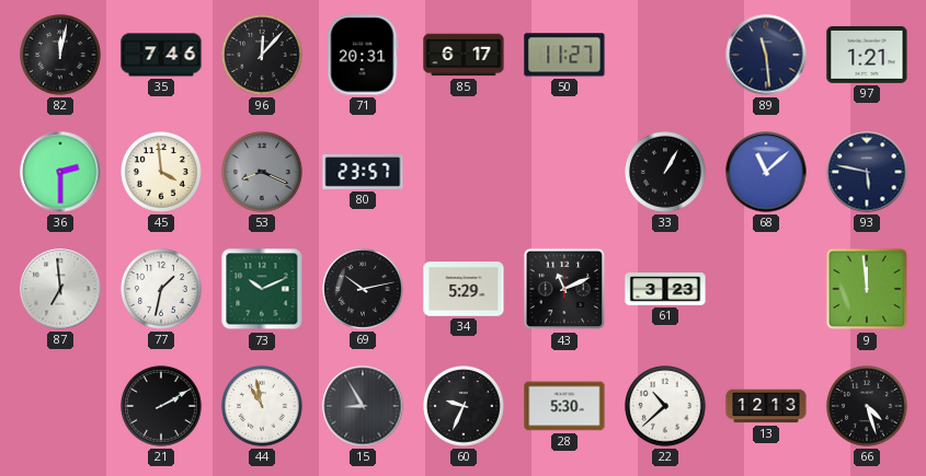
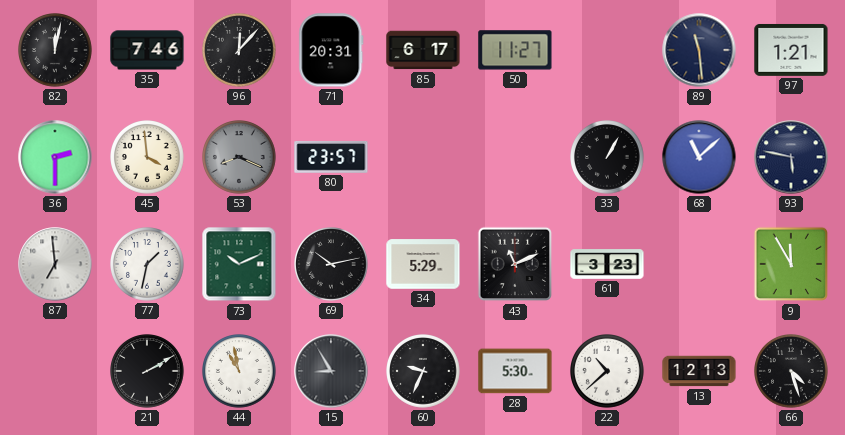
9: 11:59 -> 11:55
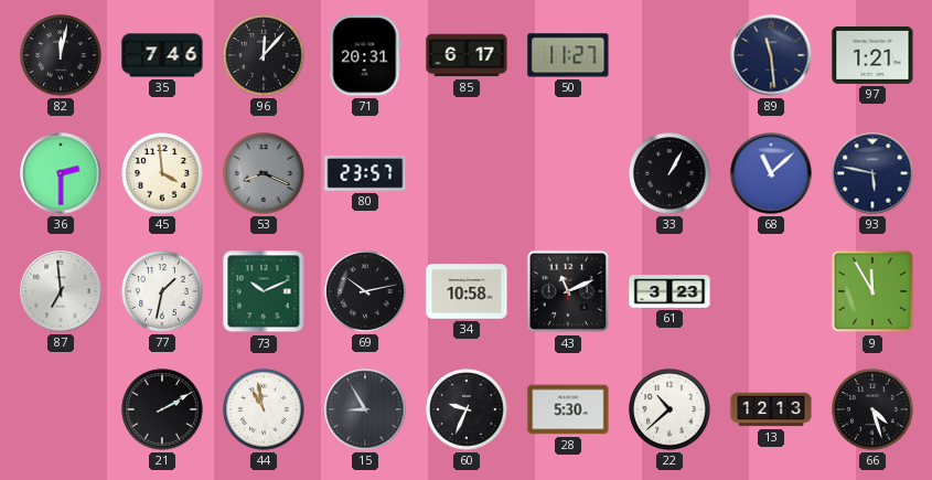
34: 5:29 -> 10:58
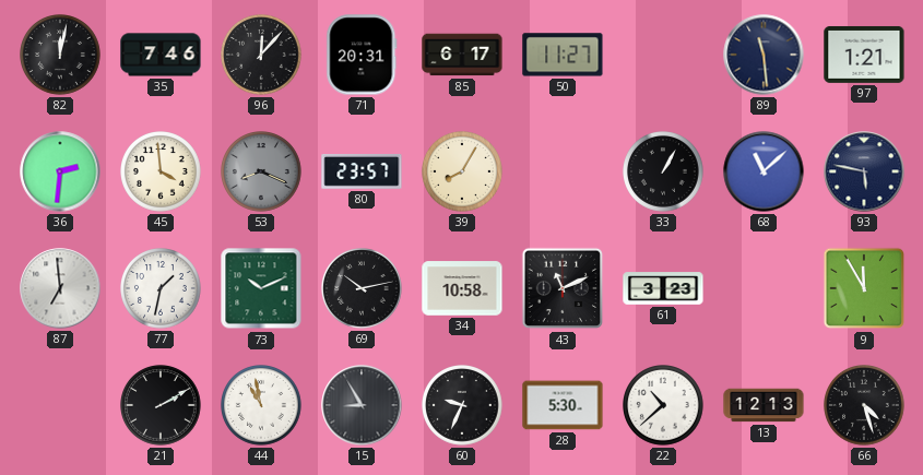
36: 2:30 -> 2:31
39: none -> 8:05
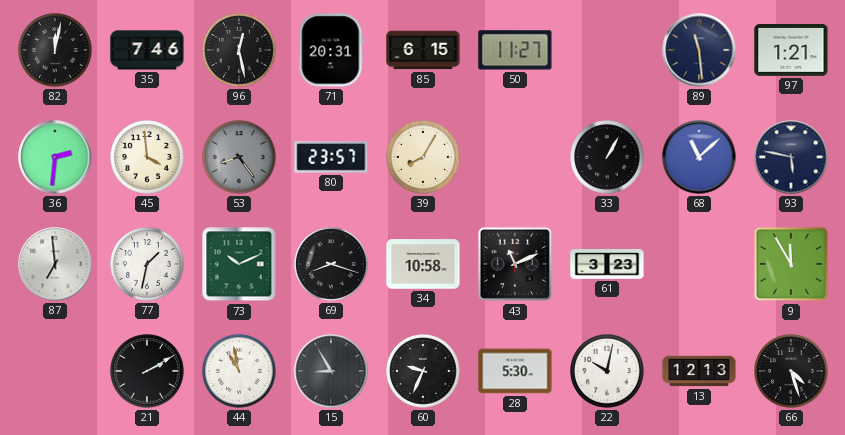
96: 12:07 -> 12:28
85: 6:17 -> 6:15
53: 8:19 -> 8:24
69: 10:13 -> 8:18
22: 10:38 -> 10:02
